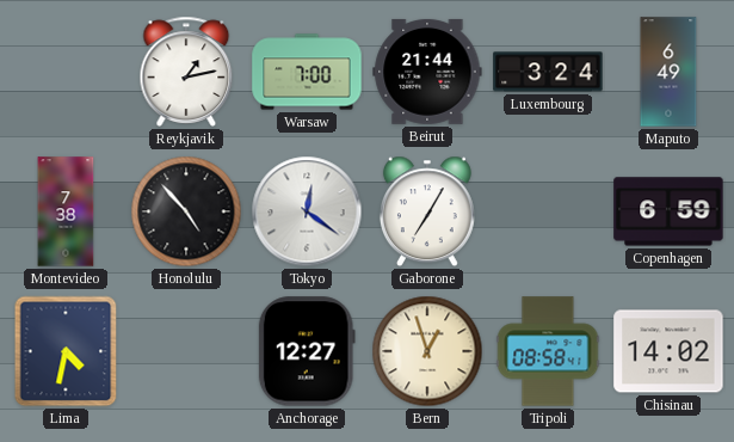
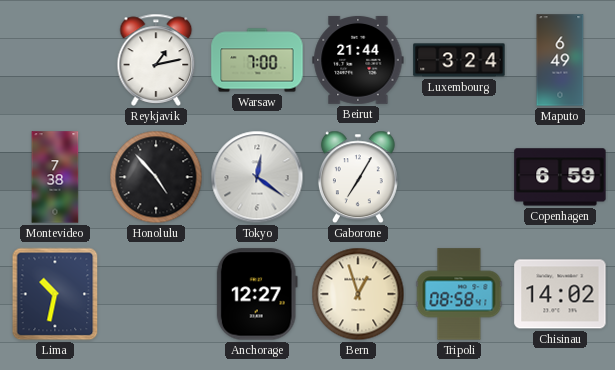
Lima: 4:32 -> 10:32
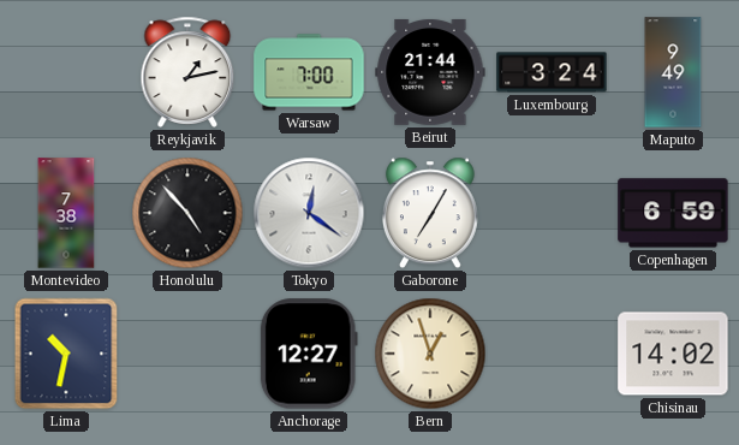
Maputo: 6:49 -> 9:49
Tripoli: 08:58 -> none
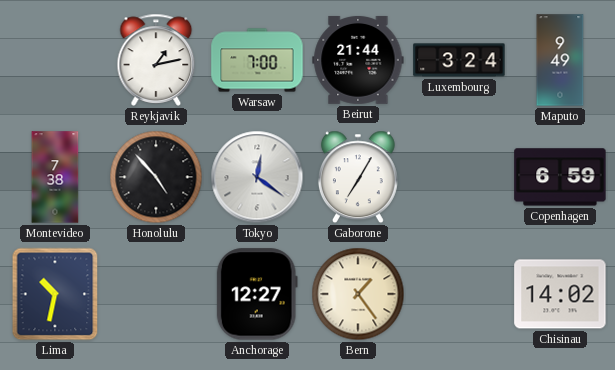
Bern: 12:57 -> 1:24
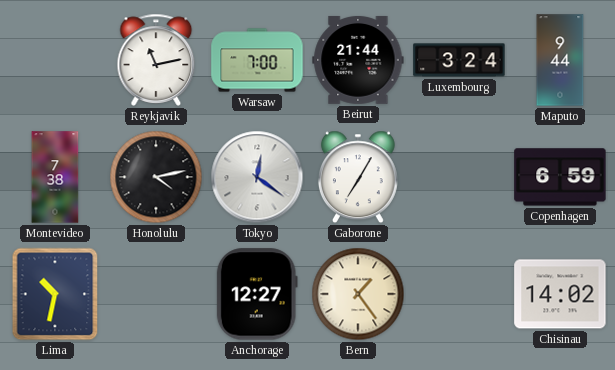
Reykjavik: 1:13 -> 11:13
Maputo: 9:49 -> 9:44
Honolulu: 4:53 -> 4:13
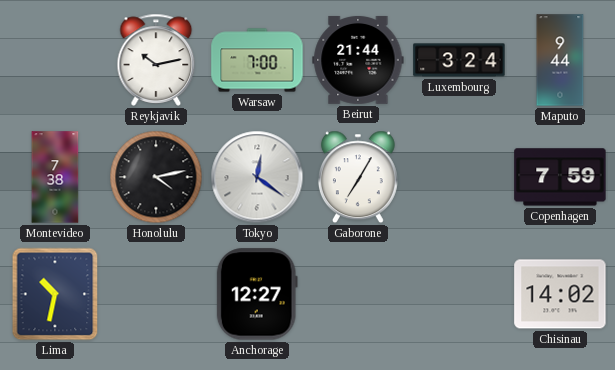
Reykjavik: 11:13 -> 10:13
Copenhagen: 6:59 -> 7:59
Bern: 1:24 -> none
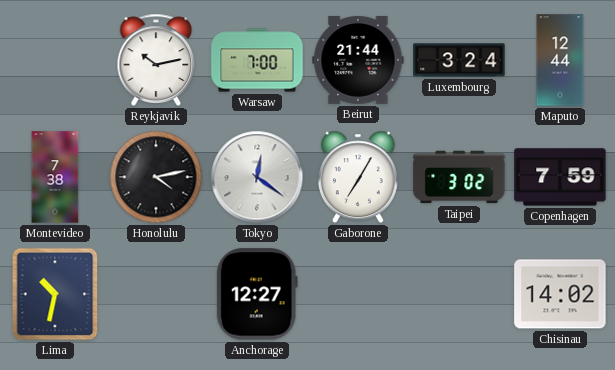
Maputo: 9:44 -> 12:44
Taipei: none -> 3:02
